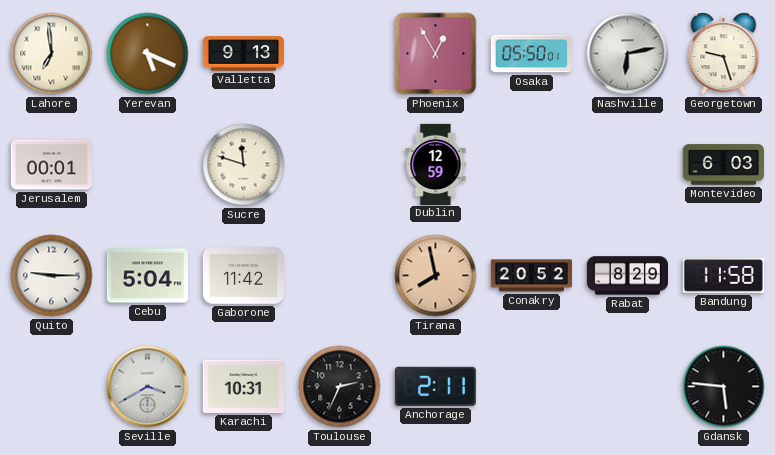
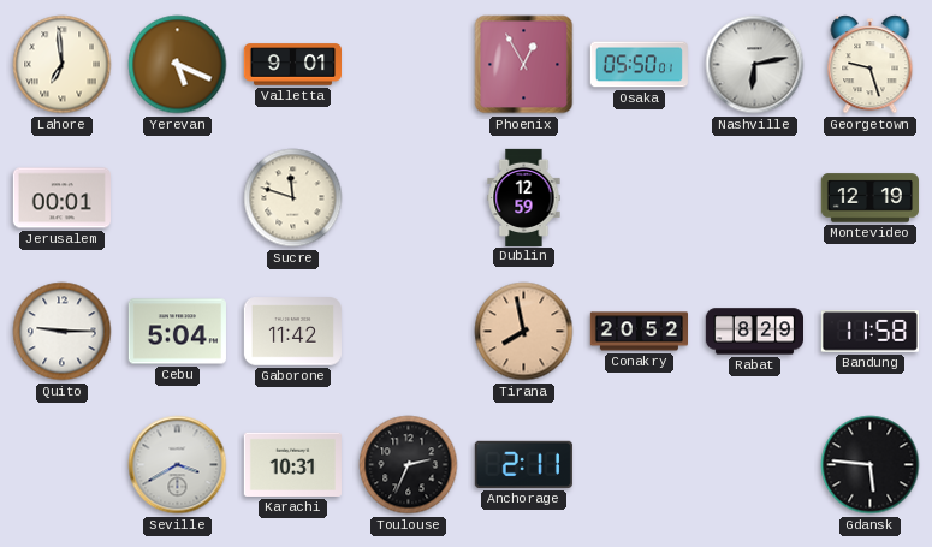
Valletta: 9:13 -> 9:01
Montevideo: 6:03 -> 12:19
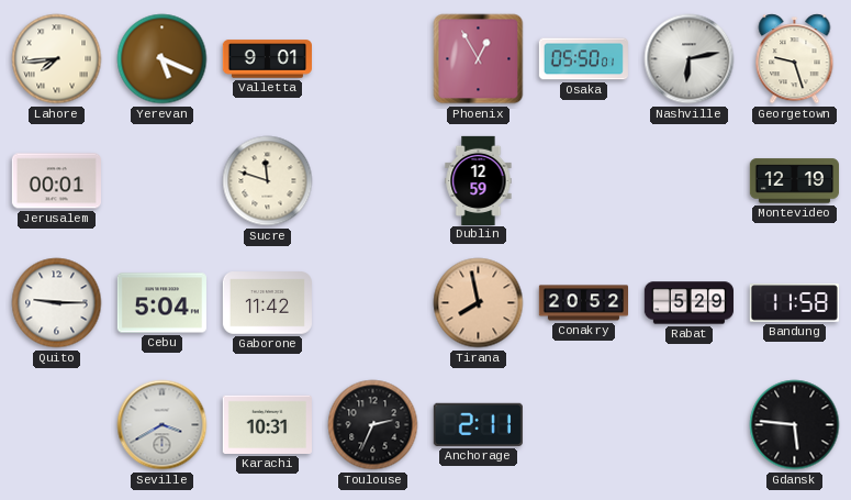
Lahore: 6:59 -> 7:44
Rabat: 8:29 -> 5:29
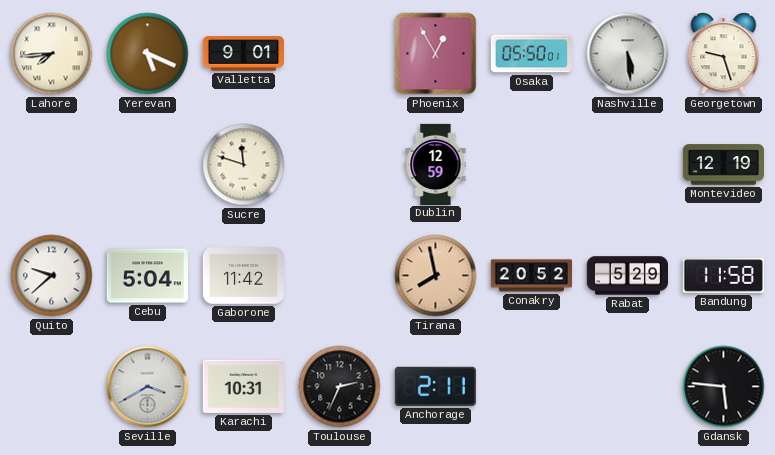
Nashville: 6:13 -> 5:29
Jerusalem: 00:01 -> none
Quito: 9:15 -> 9:38
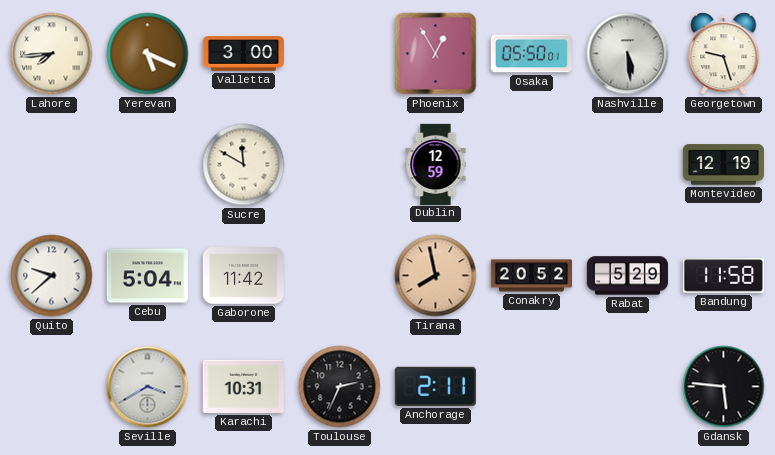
Valletta: 9:01 -> 3:00
Sucre: 11:48 -> 11:50
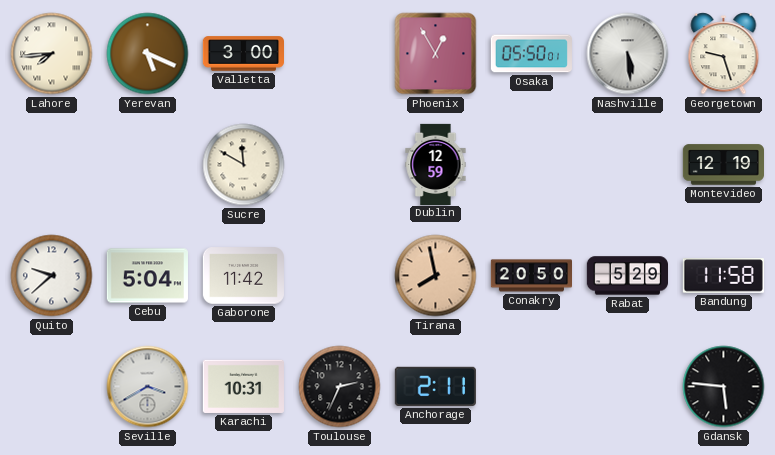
Conakry: 20:52 -> 20:50
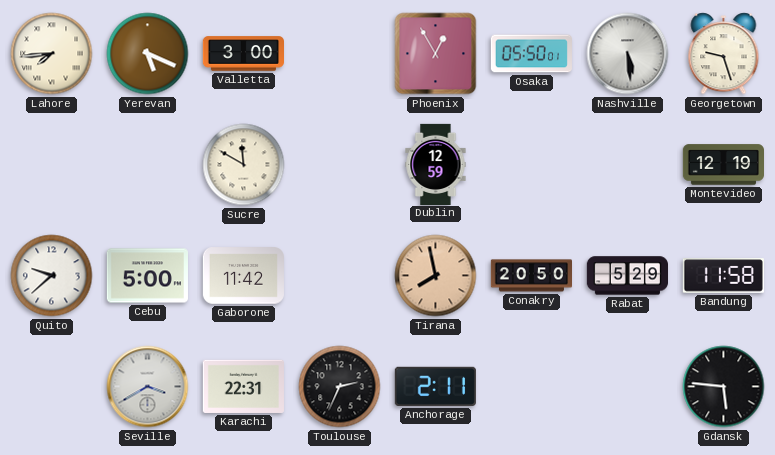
Cebu: 5:04 -> 5:00
Karachi: 10:31 -> 22:31
